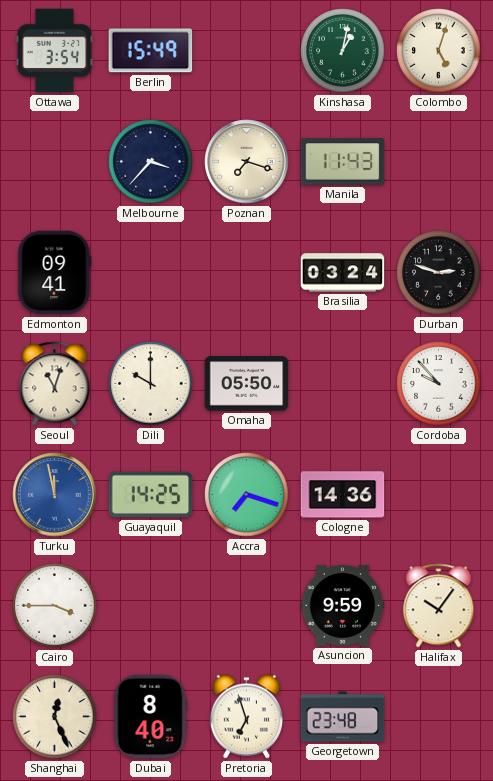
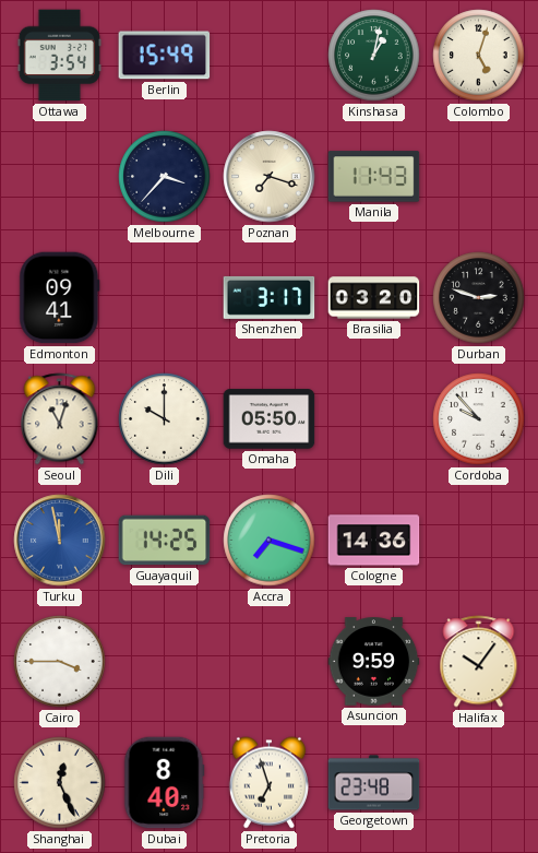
Shenzhen: none -> 3:17
Brasilia: 03:24 -> 03:20
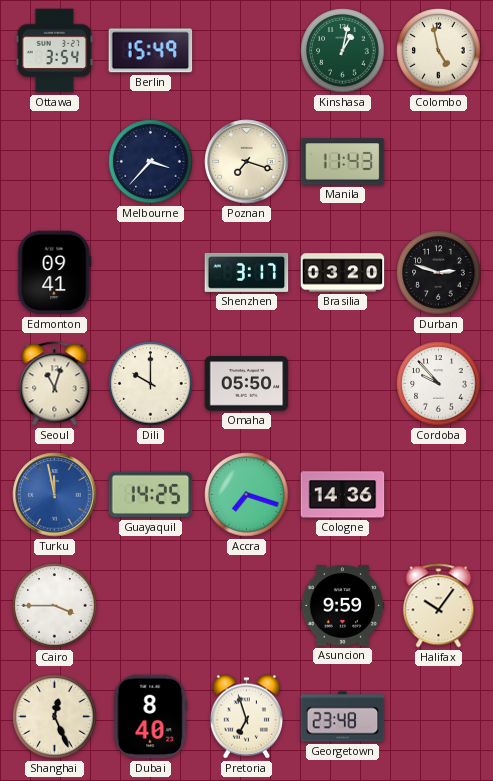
Colombo: 5:03 -> 4:58
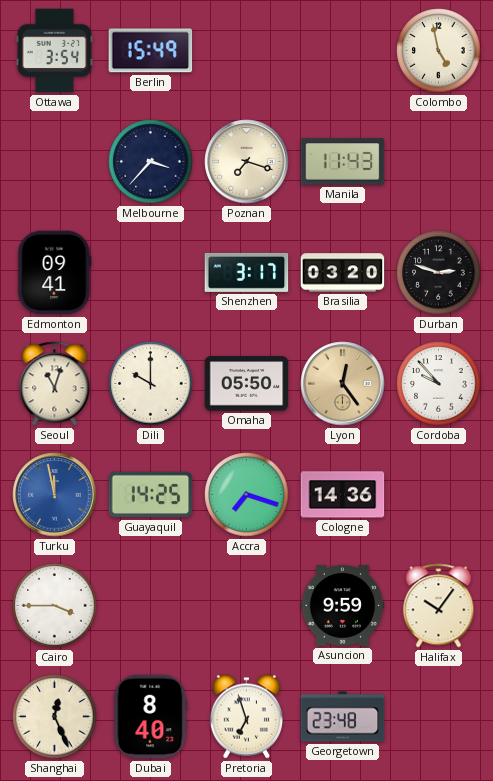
Kinshasa: 1:02 -> none
Lyon: none -> 12:24
